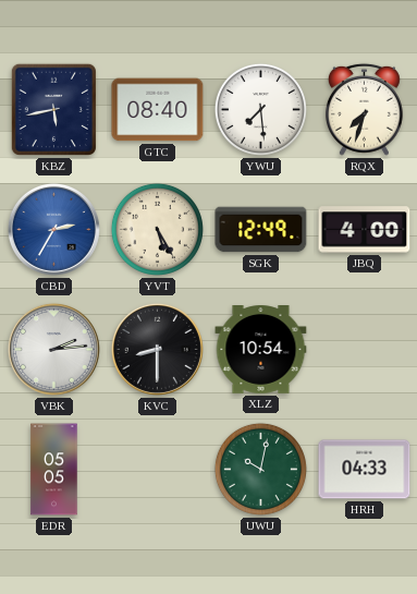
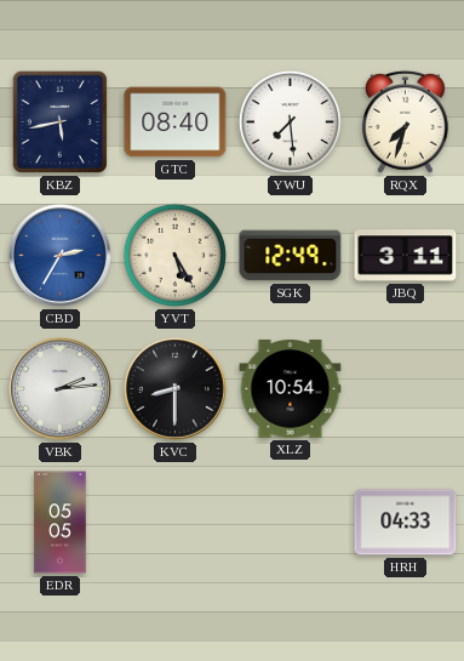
JBQ: 4:00 -> 3:11
UWU: 10:02 -> none
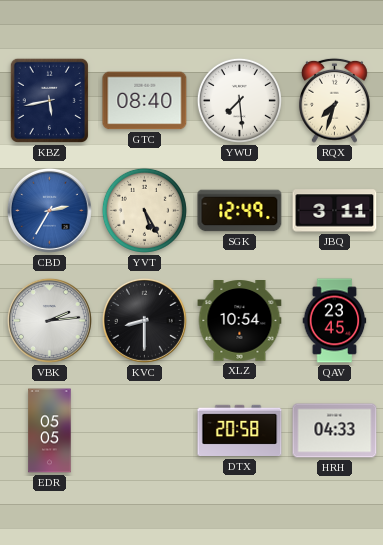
QAV: none -> 23:45
DTX: none -> 20:58
